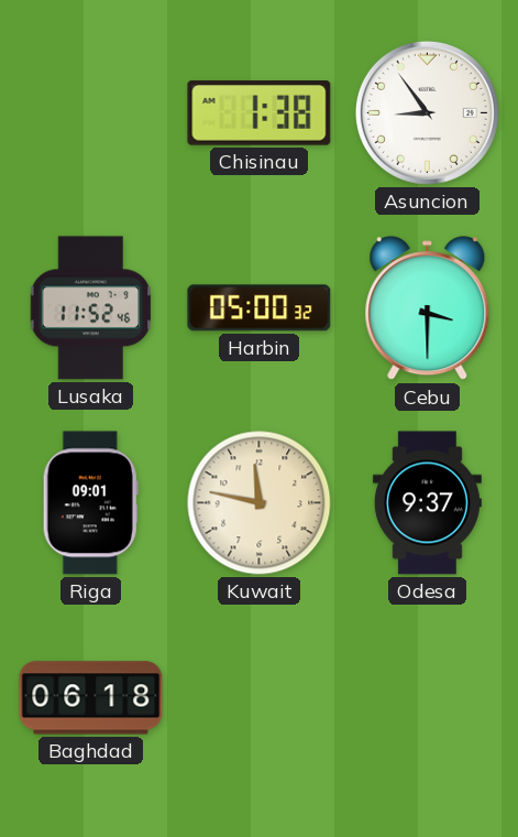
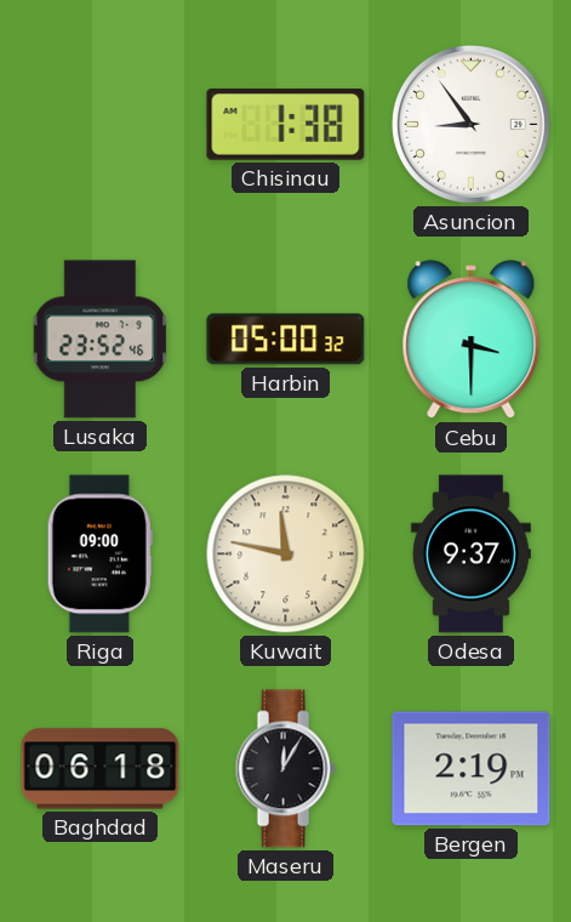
Lusaka: 11:52 -> 23:52
Riga: 09:01 -> 09:00
Maseru: none -> 12:05
Bergen: none -> 2:19
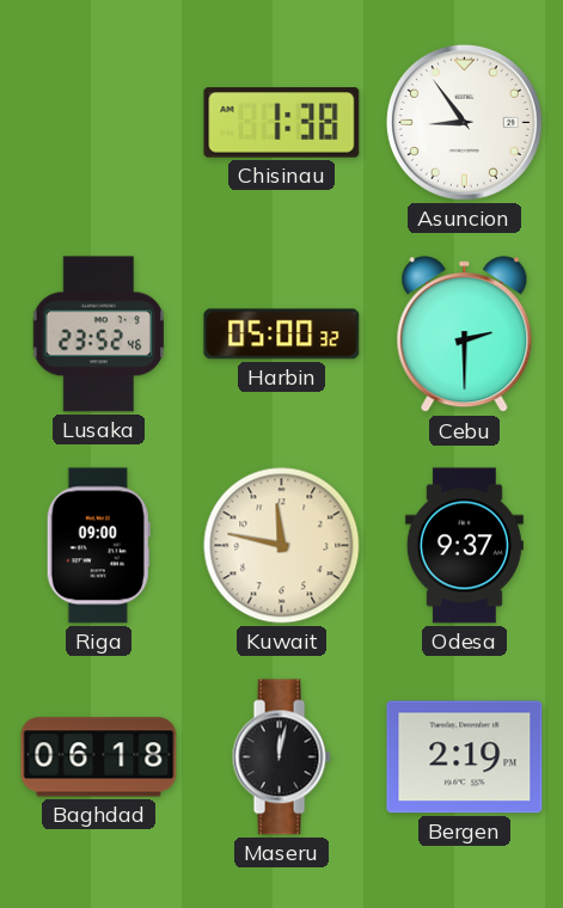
Cebu: 3:30 -> 2:30
Maseru: 12:05 -> 12:02
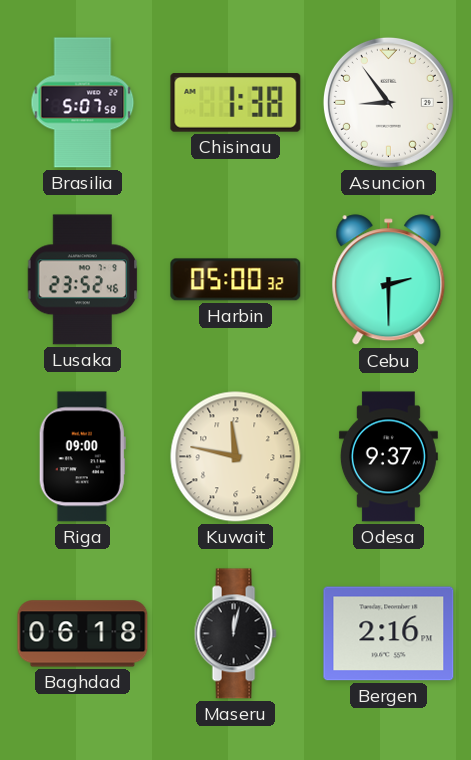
Brasilia: none -> 5:07
Bergen: 2:19 -> 2:16
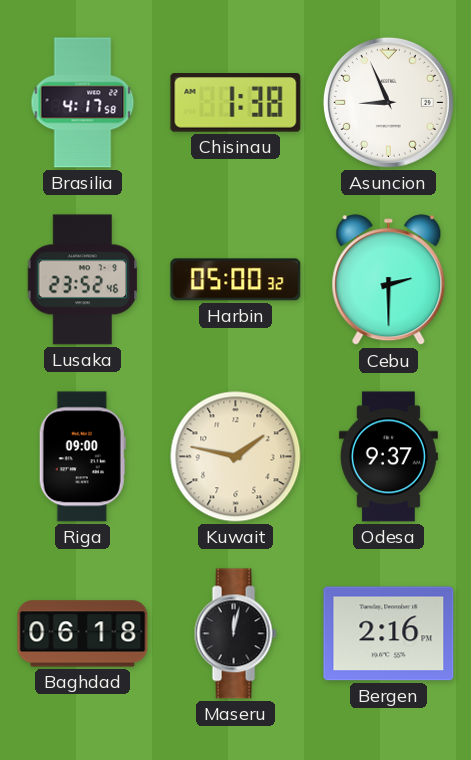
Brasilia: 5:07 -> 4:17
Asuncion: 8:54 -> 8:56
Kuwait: 11:47 -> 1:47
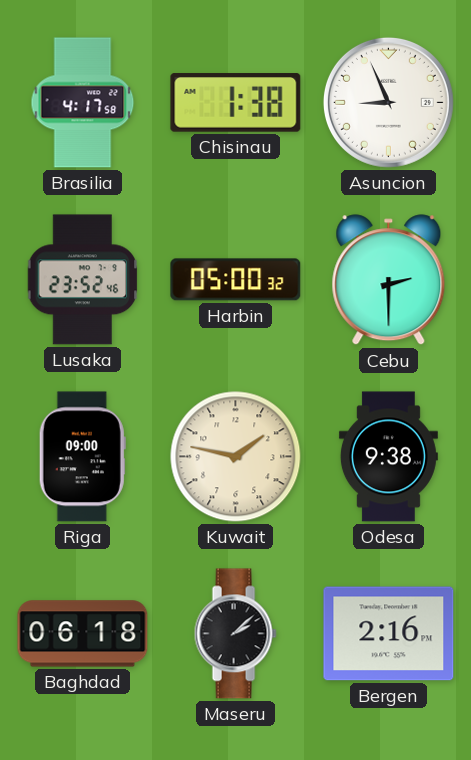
Odesa: 9:37 -> 9:38
Maseru: 12:02 -> 2:08
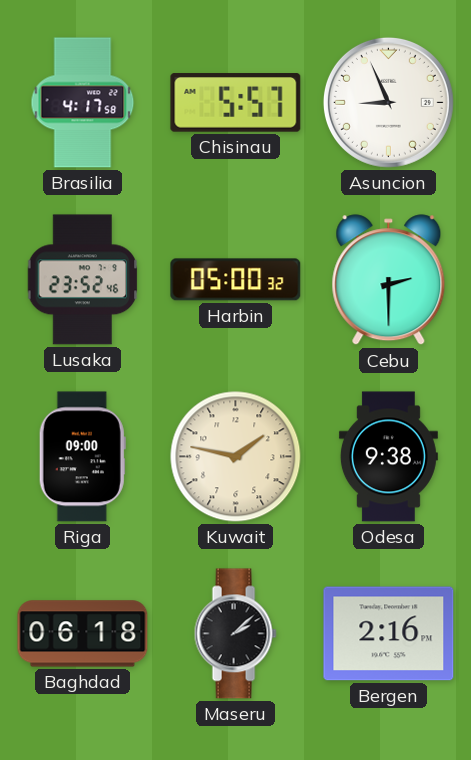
Chisinau: 1:38 -> 5:57
